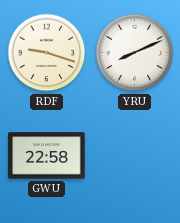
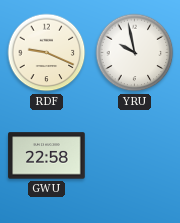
RDF: 9:18 -> 9:19
YRU: 8:11 -> 9:58
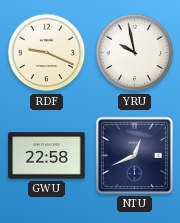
NTU: none -> 12:41
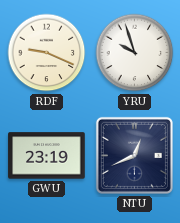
YRU: 9:58 -> 9:57
GWU: 22:58 -> 23:19
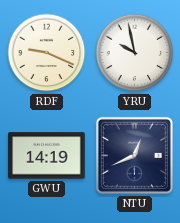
YRU: 9:57 -> 9:58
GWU: 23:19 -> 14:19
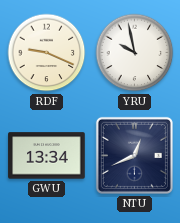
GWU: 14:19 -> 13:34
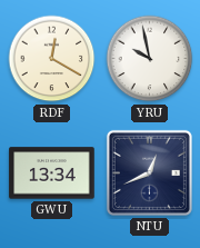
RDF: 9:19 -> 12:20
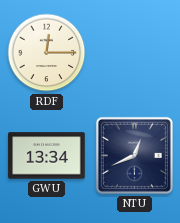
RDF: 12:20 -> 12:15
YRU: 9:58 -> none
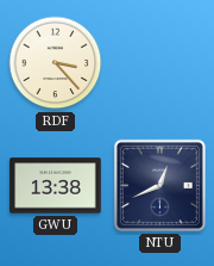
RDF: 12:15 -> 3:23
GWU: 13:34 -> 13:38
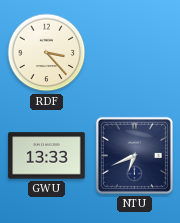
GWU: 13:38 -> 13:33
NTU: 12:41 -> 6:41
